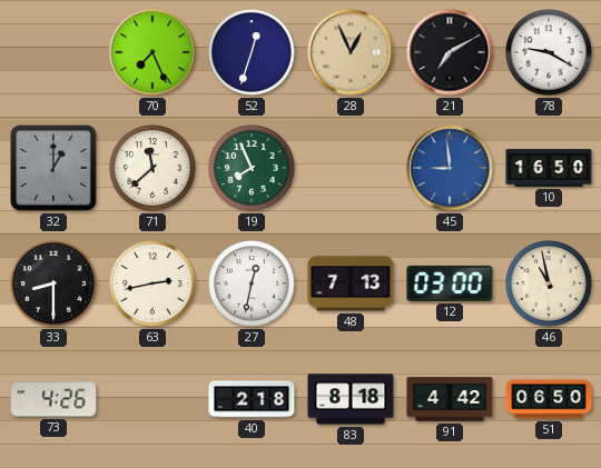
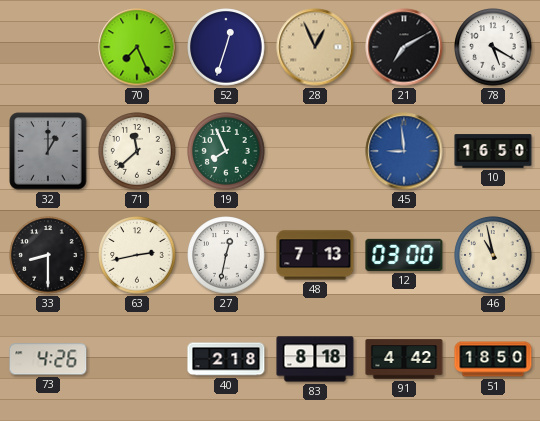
78: 9:20 -> 5:20
51: 06:50 -> 18:50
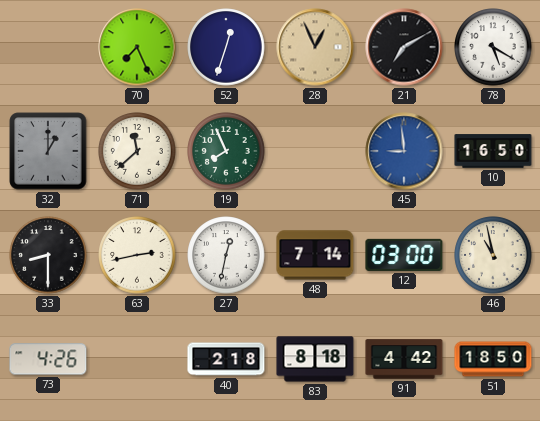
48: 7:13 -> 7:14
